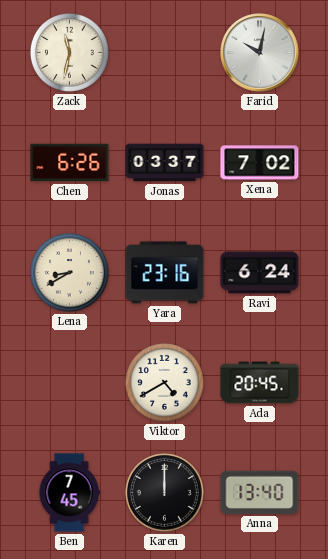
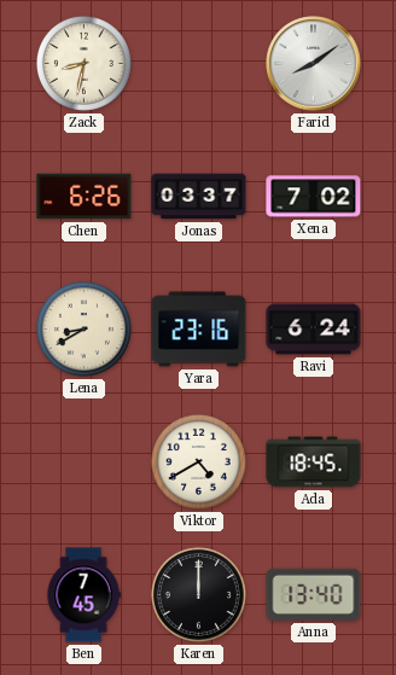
Zack: 11:32 -> 8:32
Farid: 10:02 -> 8:09
Ada: 20:45 -> 18:45
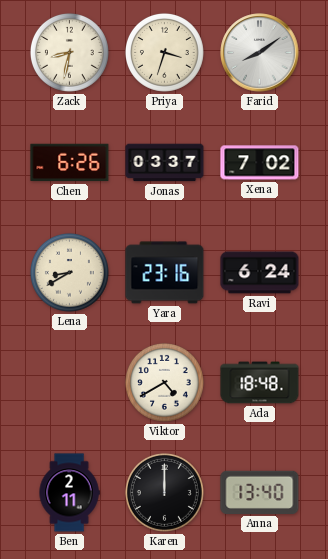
Priya: none -> 3:33
Ada: 18:45 -> 18:48
Ben: 7:45 -> 2:11
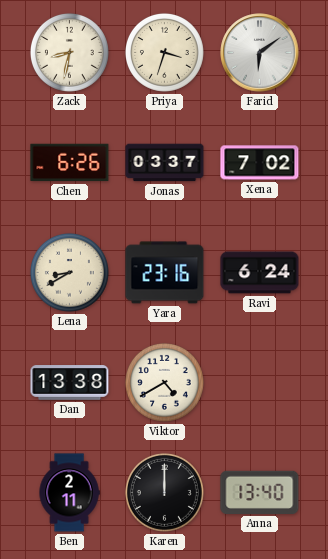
Farid: 8:09 -> 6:09
Dan: none -> 13:38
Ada: 18:48 -> none
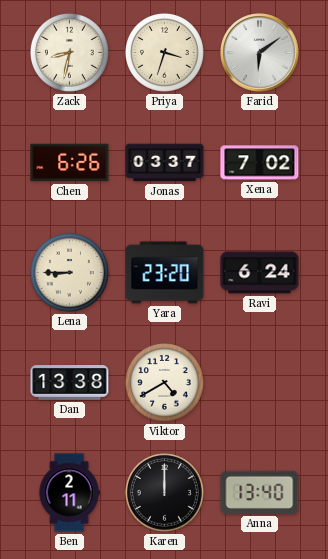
Lena: 8:40 -> 8:45
Yara: 23:16 -> 23:20
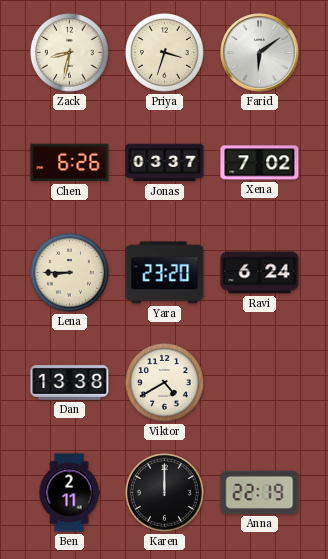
Anna: 13:40 -> 22:19
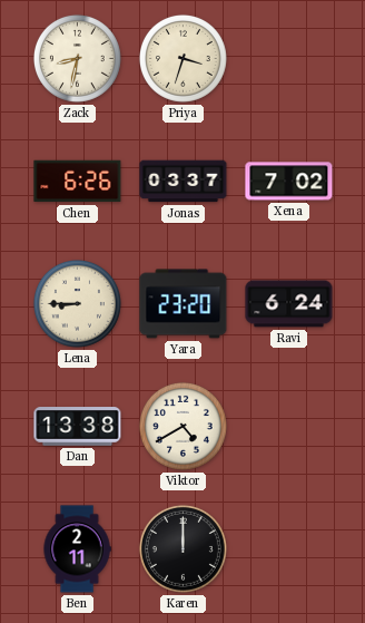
Farid: 6:09 -> none
Anna: 22:19 -> none
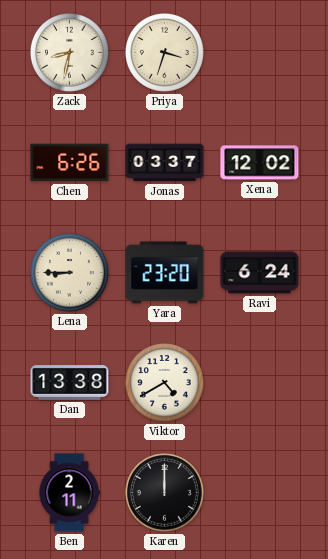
Xena: 7:02 -> 12:02
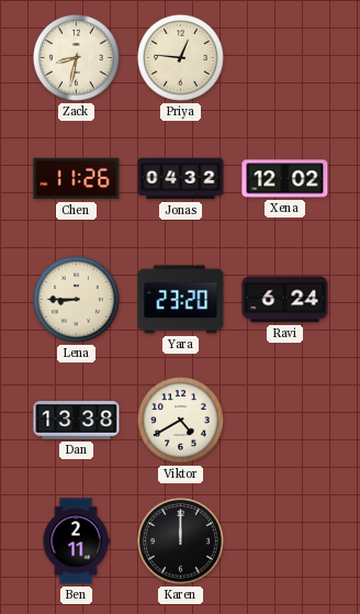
Priya: 3:33 -> 12:46
Chen: 6:26 -> 11:26
Jonas: 03:37 -> 04:32
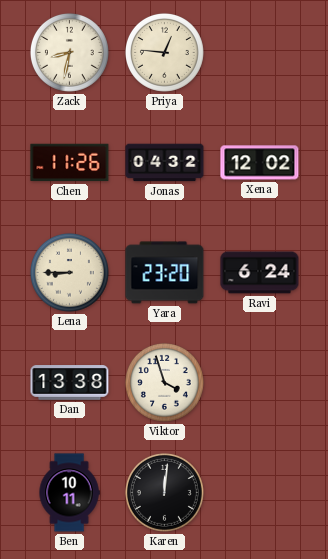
Viktor: 4:40 -> 3:57
Ben: 2:11 -> 10:11
Karen: 12:00 -> 12:01
